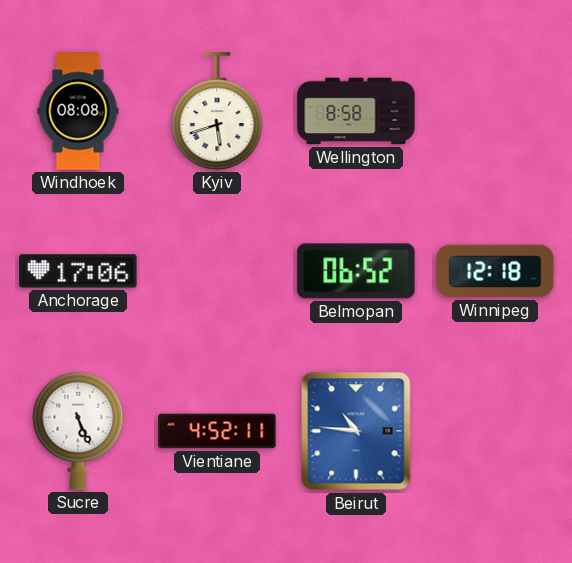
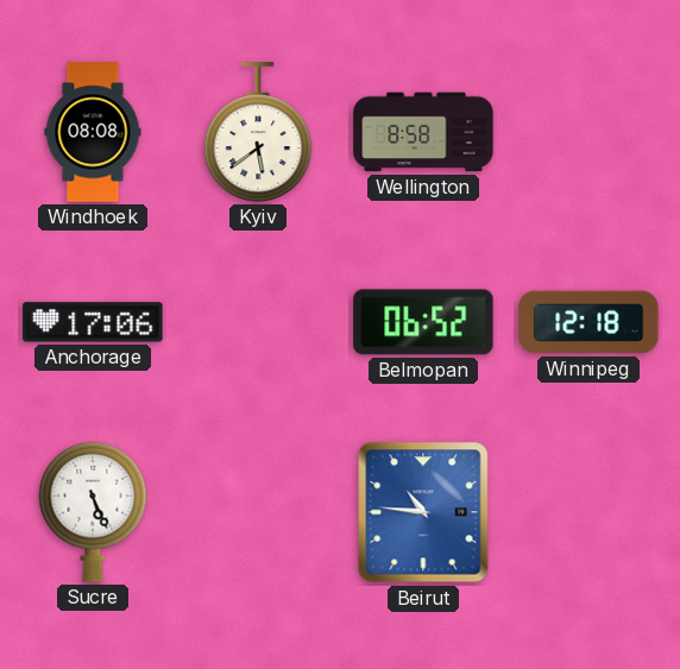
Kyiv: 5:42 -> 5:39
Vientiane: 4:52 -> none
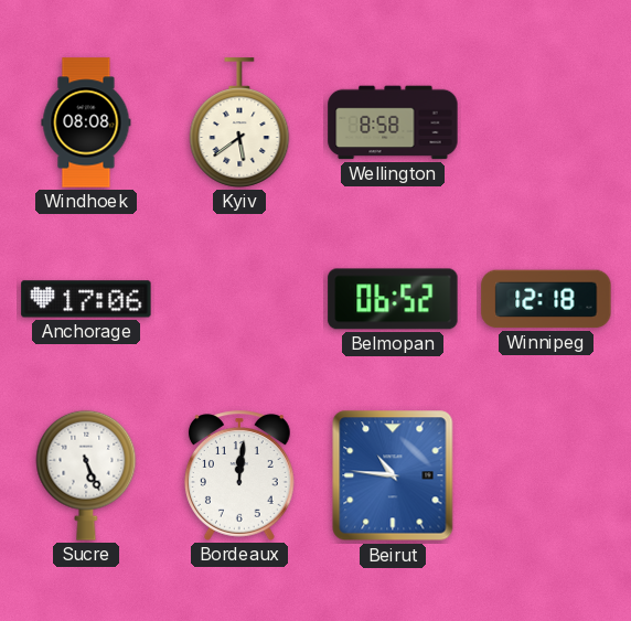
Bordeaux: none -> 12:01
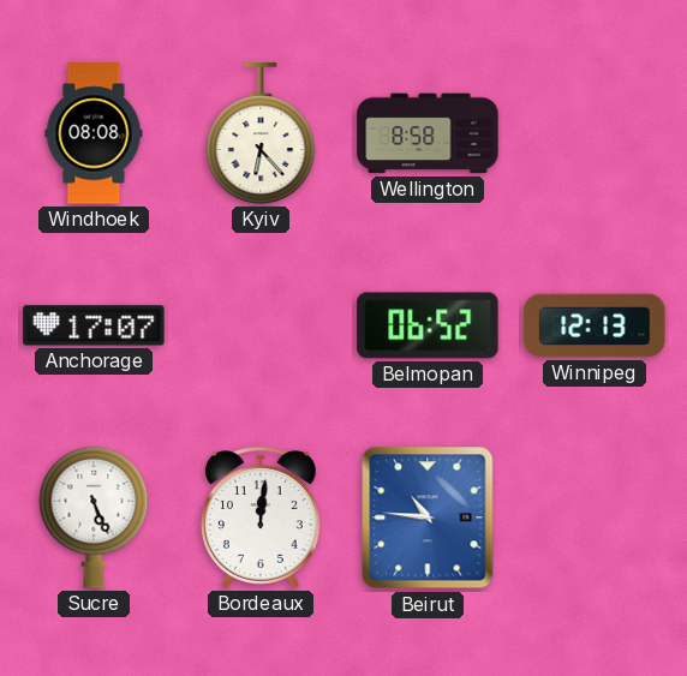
Kyiv: 5:39 -> 6:23
Anchorage: 17:06 -> 17:07
Winnipeg: 12:18 -> 12:13
